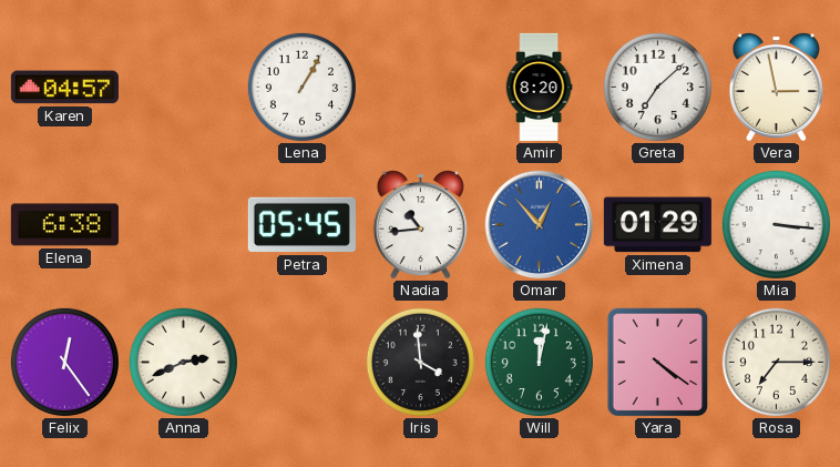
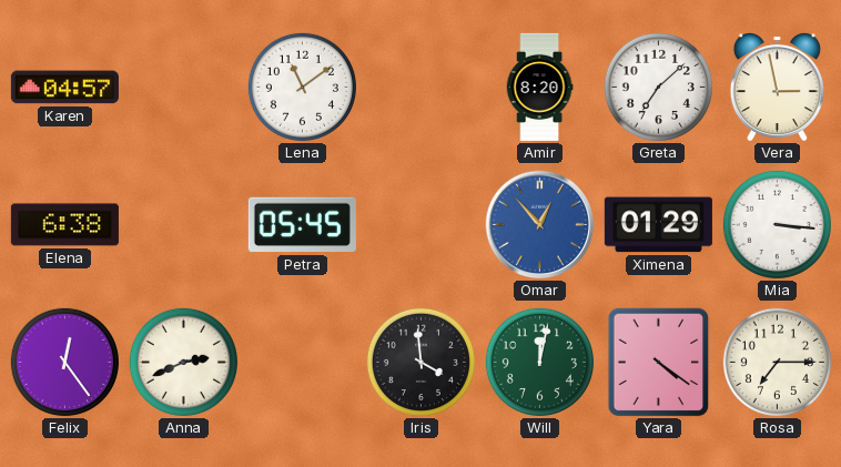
Lena: 1:05 -> 11:09
Nadia: 10:44 -> none
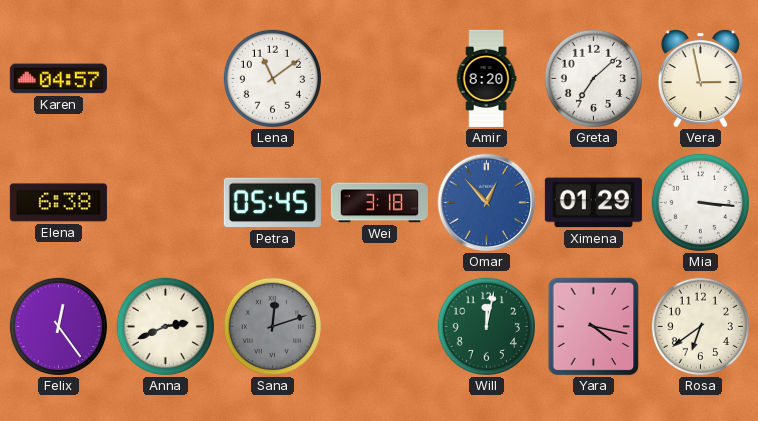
Wei: none -> 3:18
Sana: none -> 12:12
Iris: 3:59 -> none
Yara: 4:21 -> 4:17
Rosa: 7:15 -> 6:39
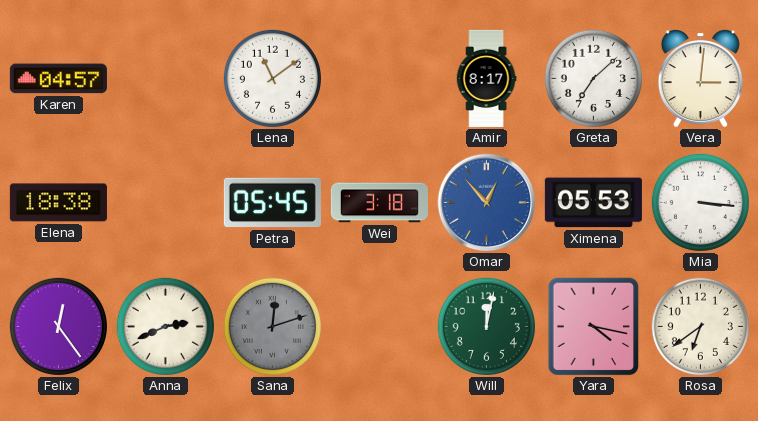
Amir: 8:20 -> 8:17
Vera: 2:58 -> 3:01
Elena: 6:38 -> 18:38
Ximena: 01:29 -> 05:53
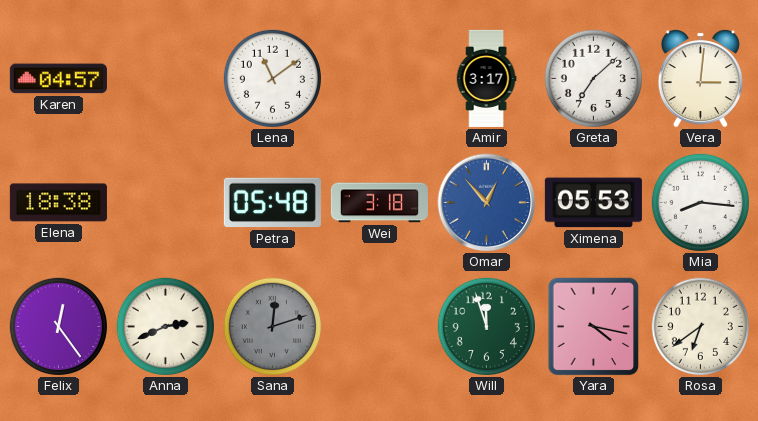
Amir: 8:17 -> 3:17
Petra: 05:45 -> 05:48
Mia: 3:16 -> 8:16
Will: 12:02 -> 11:57
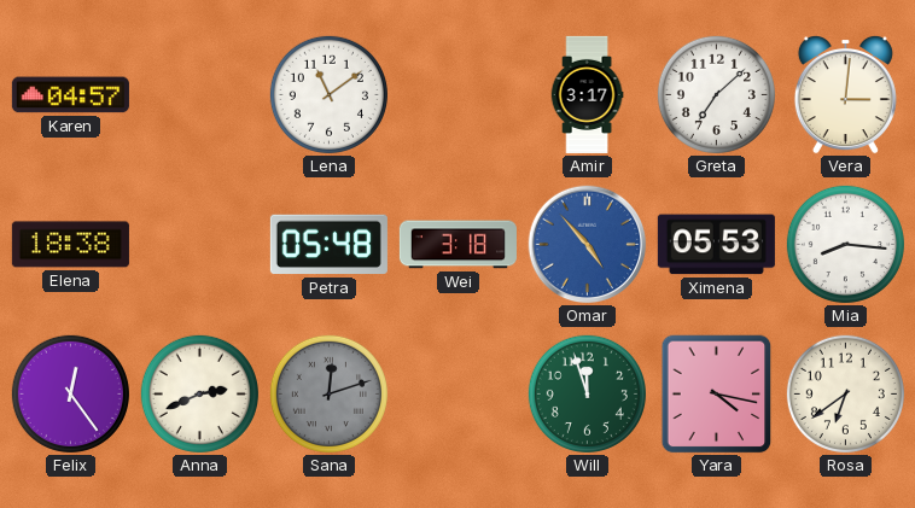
Omar: 12:53 -> 4:53
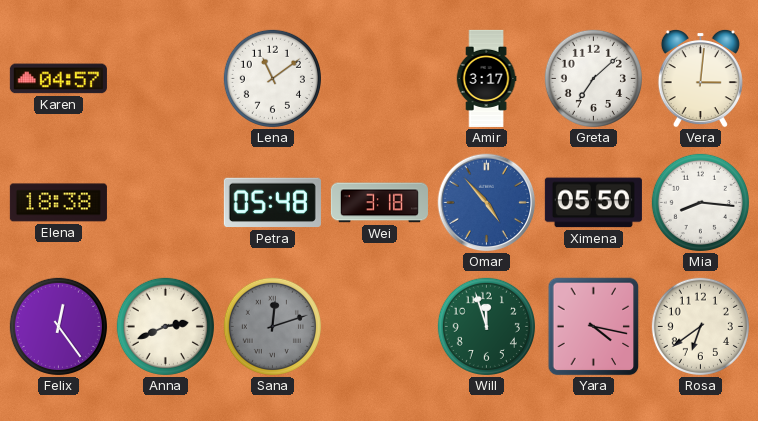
Ximena: 05:53 -> 05:50
